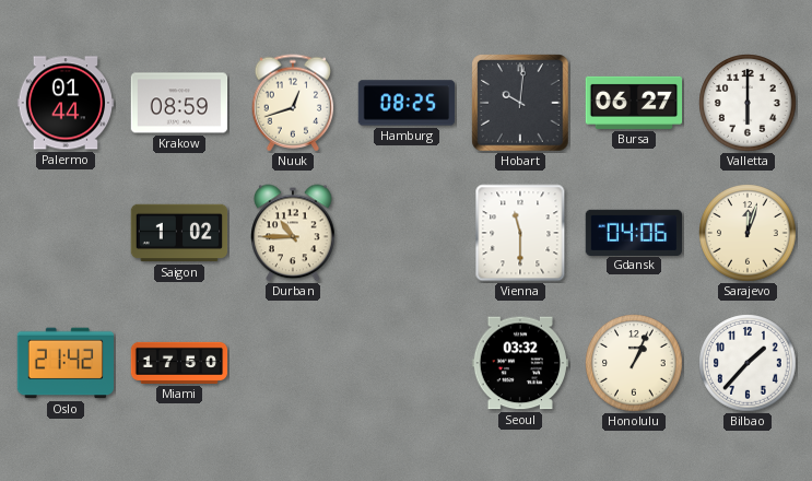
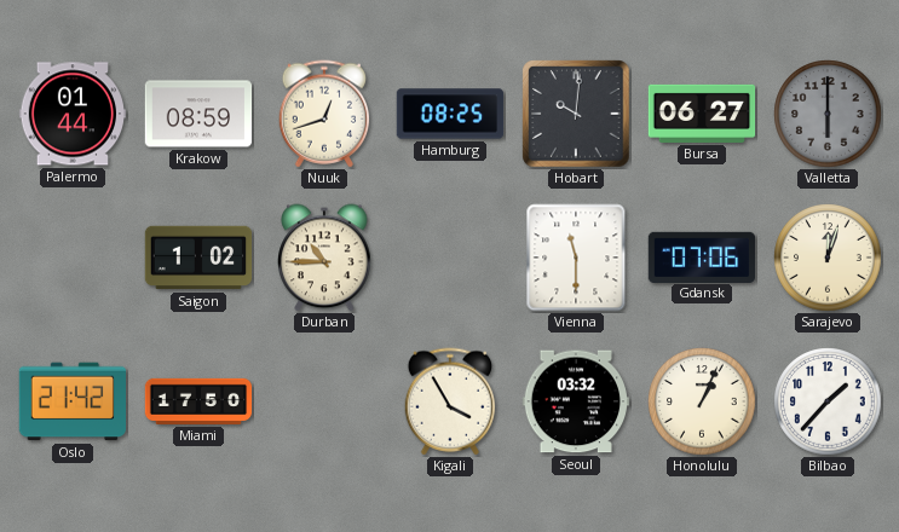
Valletta dial: white -> grey
Gdansk: 04:06 -> 07:06
Kigali: none -> 3:55
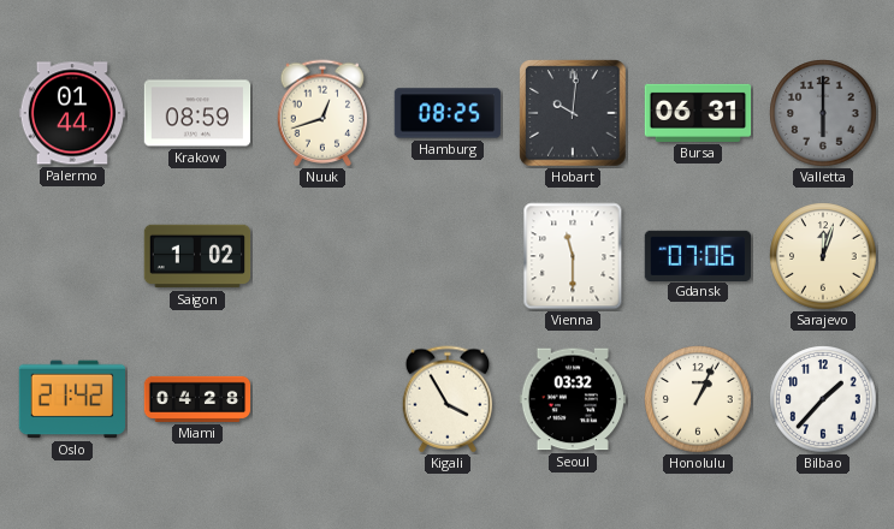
Bursa: 06:27 -> 06:31
Durban: 10:45 -> none
Miami: 17:50 -> 04:28
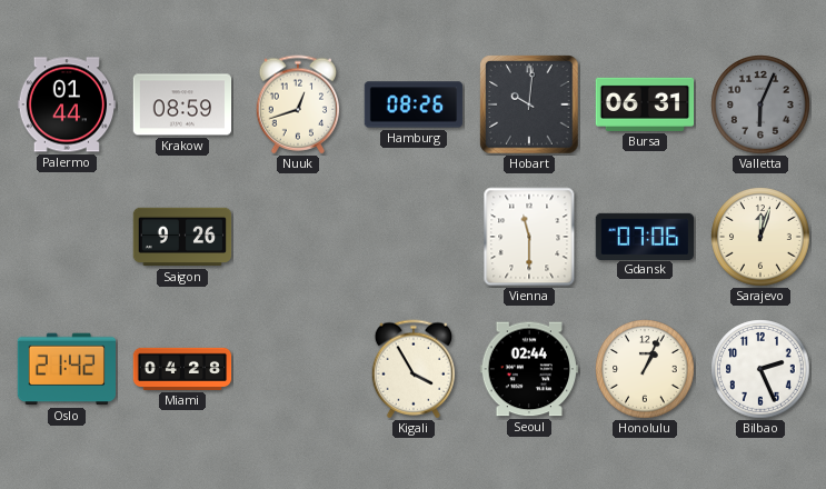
Hamburg: 08:25 -> 08:26
Valletta: 6:00 -> 6:04
Saigon: 1:02 -> 9:26
Seoul: 03:32 -> 02:44
Bilbao: 1:37 -> 2:26
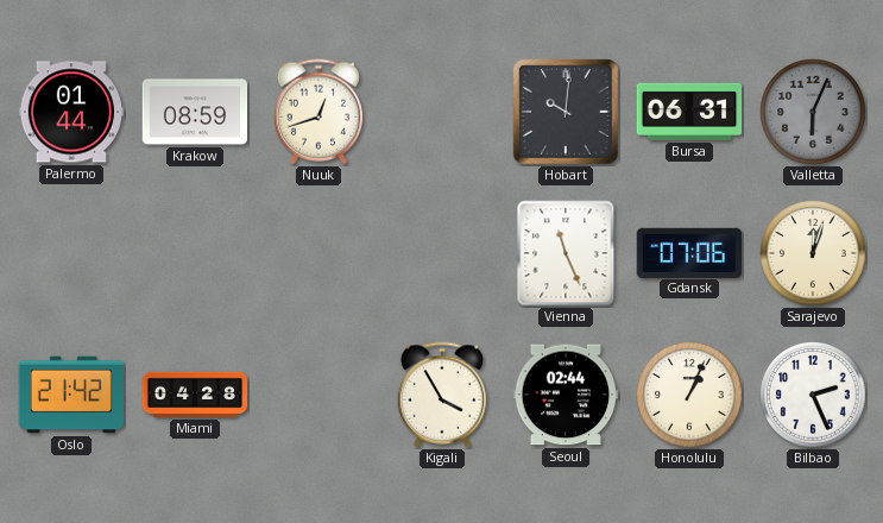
Hamburg: 08:26 -> none
Saigon: 9:26 -> none
Vienna: 11:30 -> 11:26
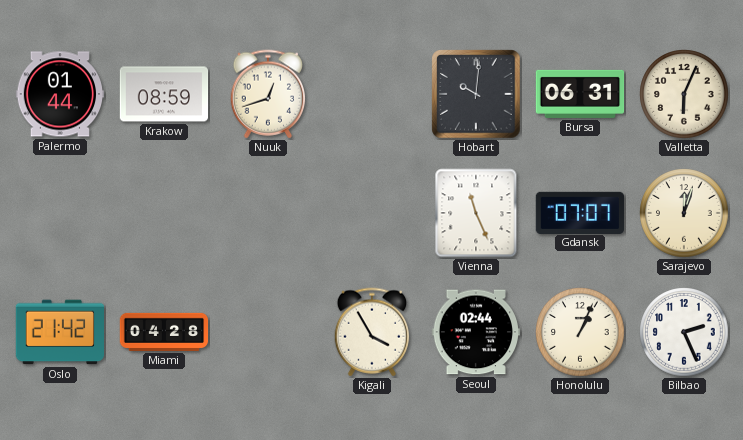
Valletta dial: grey -> cream
Gdansk: 07:06 -> 07:07
